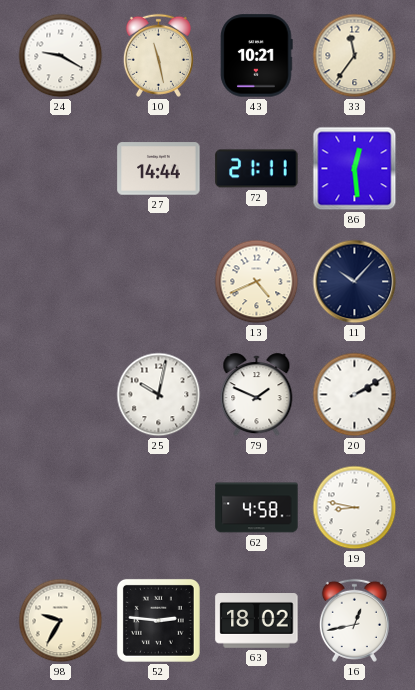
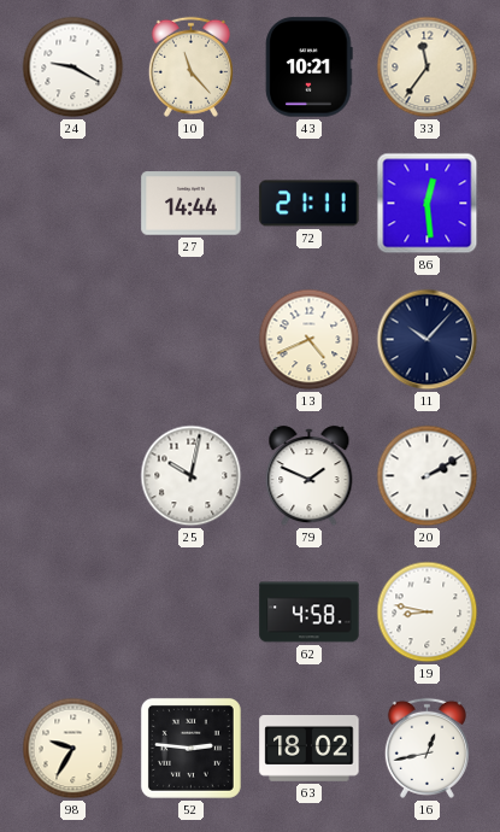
10: 11:28 -> 11:23
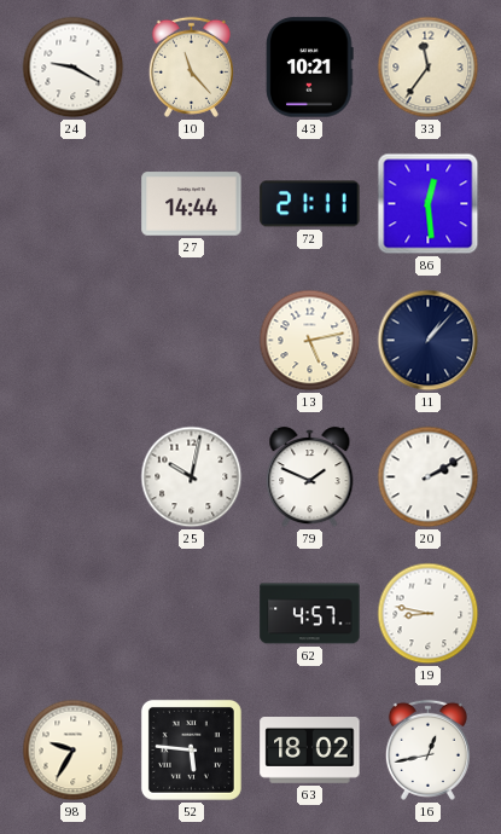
13: 4:41 -> 5:13
11: 10:07 -> 1:07
62: 4:58 -> 4:57
52: 2:46 -> 5:46
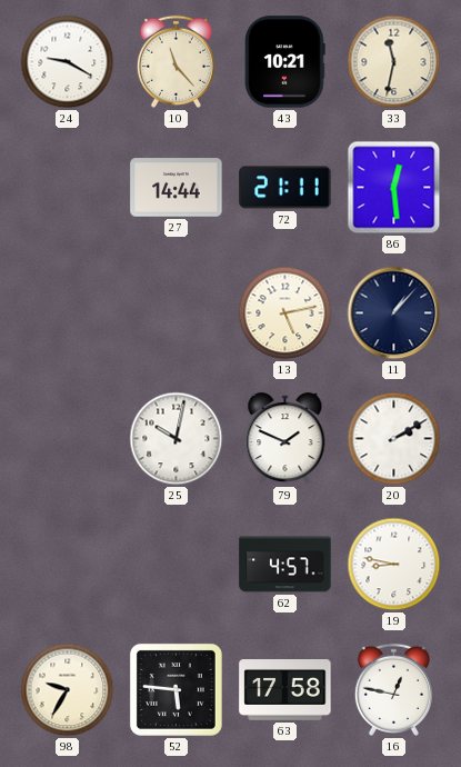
33: 11:36 -> 11:32
63: 18:02 -> 17:58
16: 12:43 -> 12:47
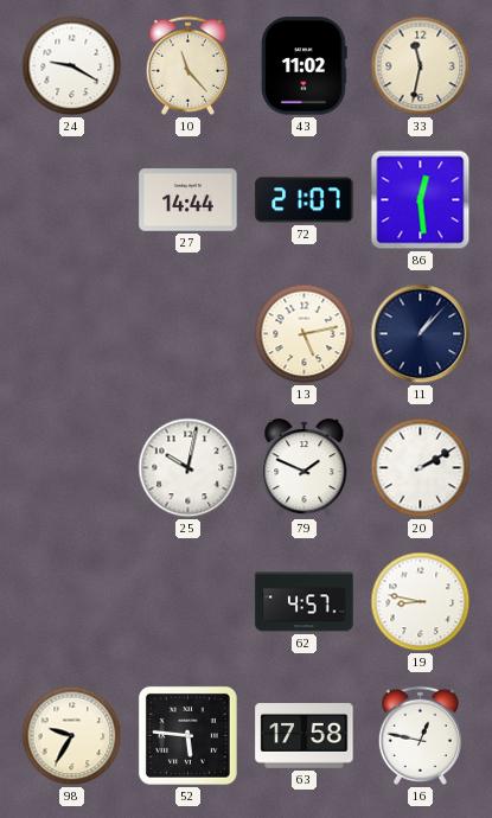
43: 10:21 -> 11:02
72: 21:11 -> 21:07
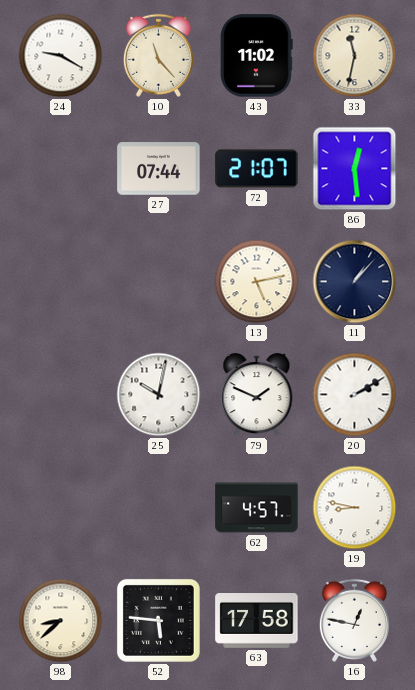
27: 14:44 -> 07:44
98: 9:35 -> 8:38
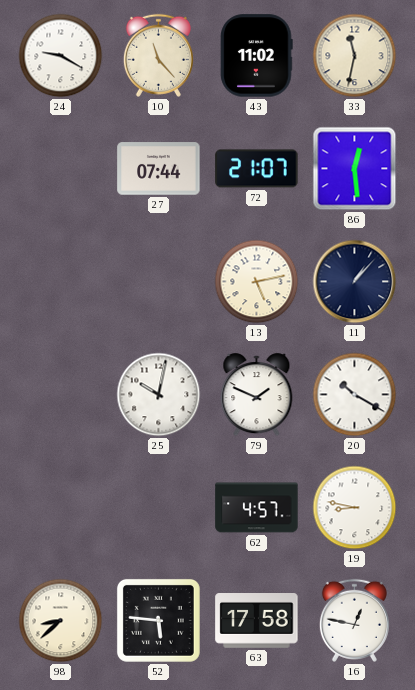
20: 2:10 -> 10:20
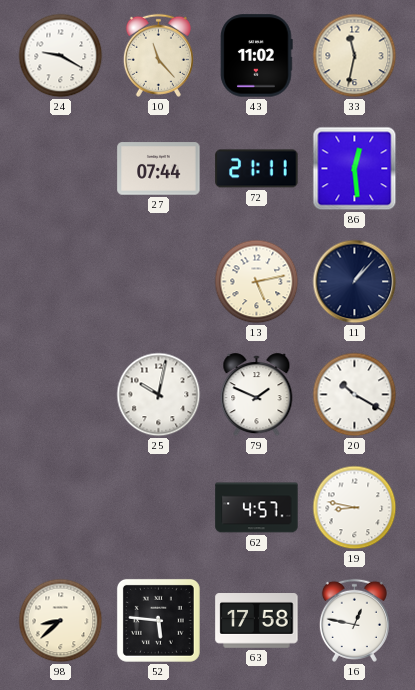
72: 21:07 -> 21:11
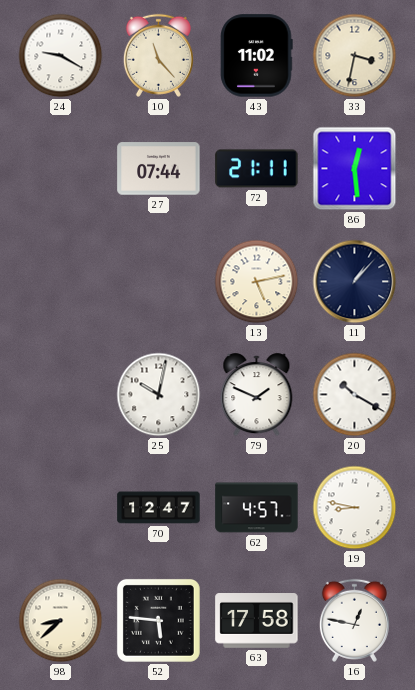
33: 11:32 -> 3:32
70: none -> 12:47
